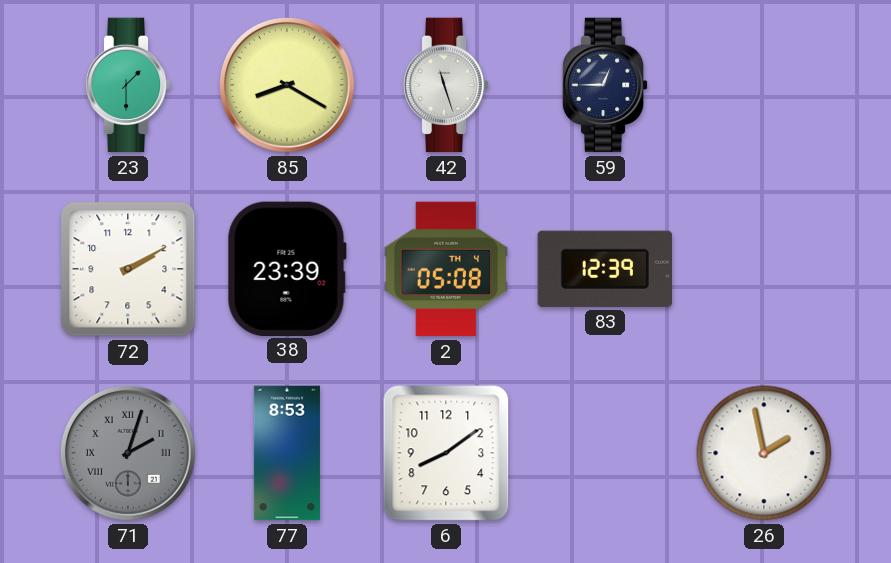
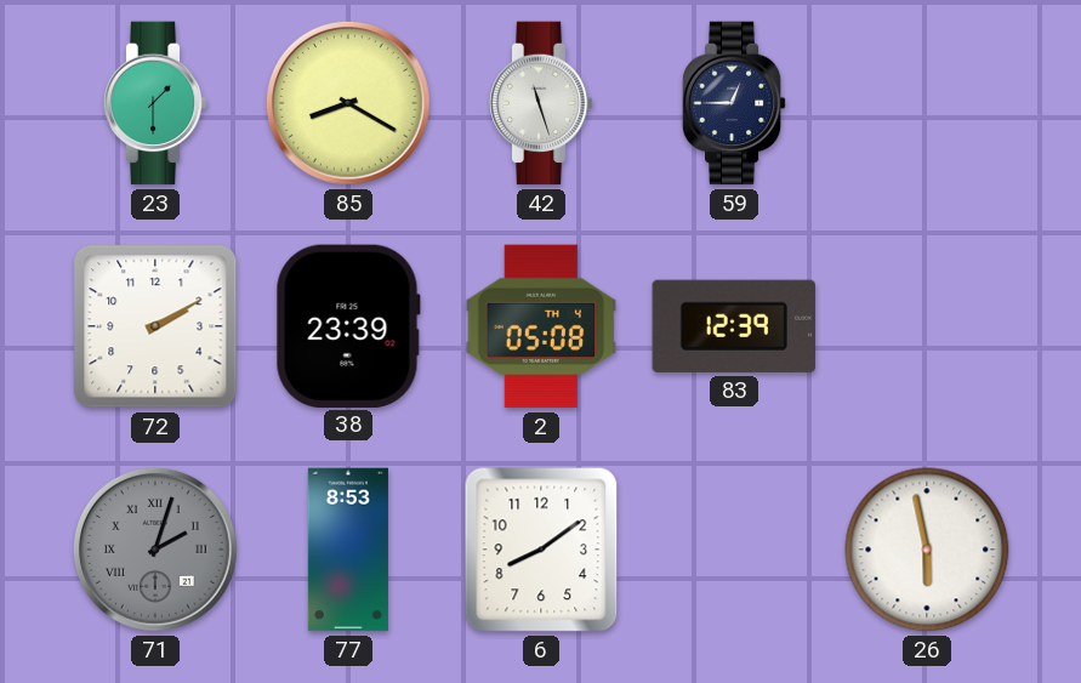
26: 1:58 -> 5:58
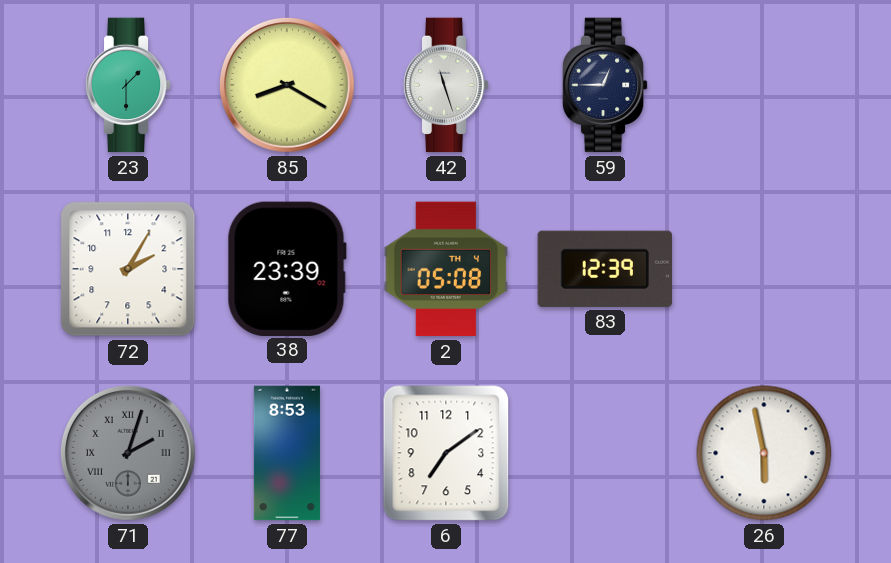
72: 2:10 -> 2:05
6: 8:09 -> 7:09
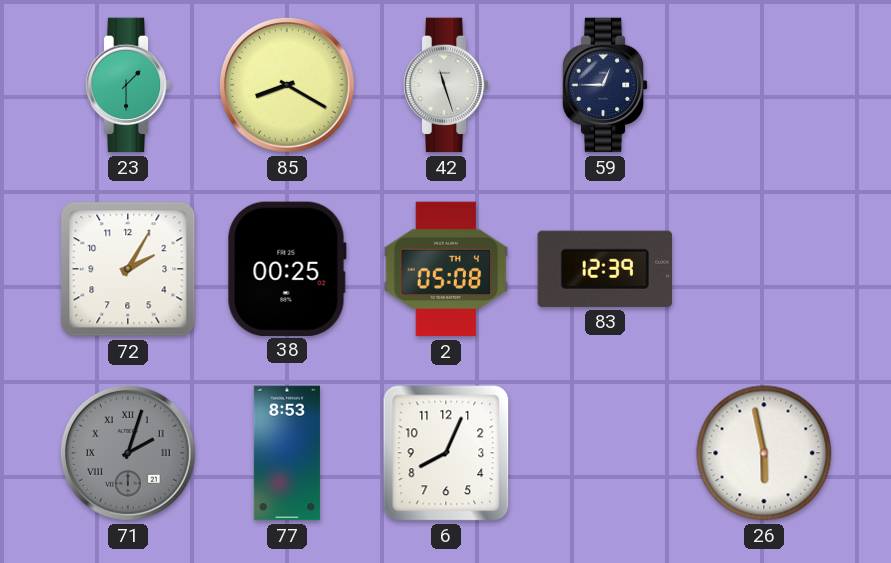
38: 23:39 -> 00:25
6: 7:09 -> 8:04
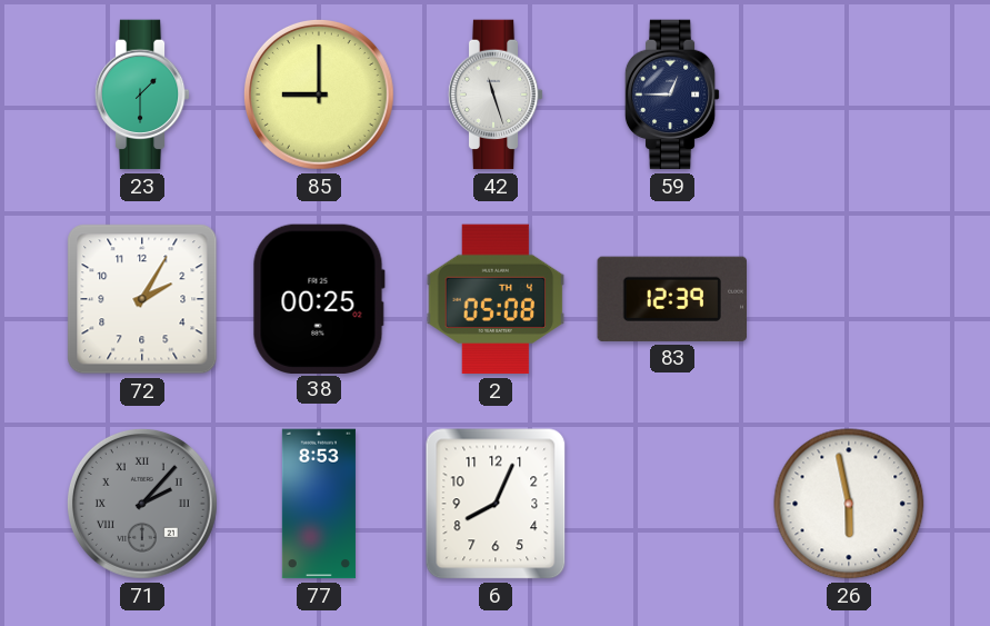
85: 8:20 -> 9:00
71: 2:03 -> 2:07
